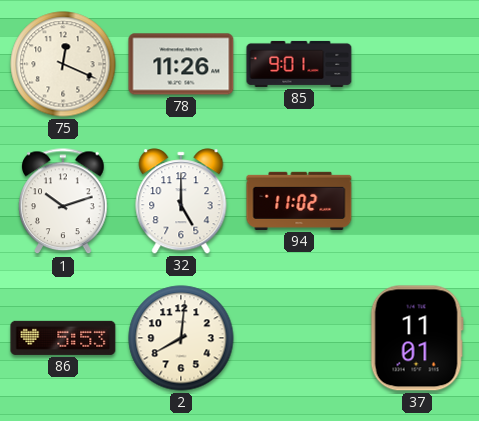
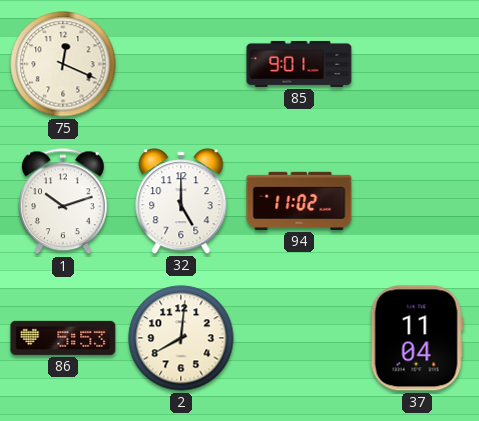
78: 11:26 -> none
37: 11:01 -> 11:04
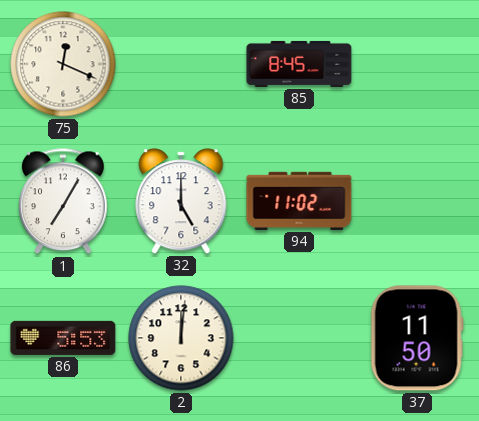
85: 9:01 -> 8:45
1: 10:12 -> 7:05
2: 8:01 -> 12:01
37: 11:04 -> 11:50
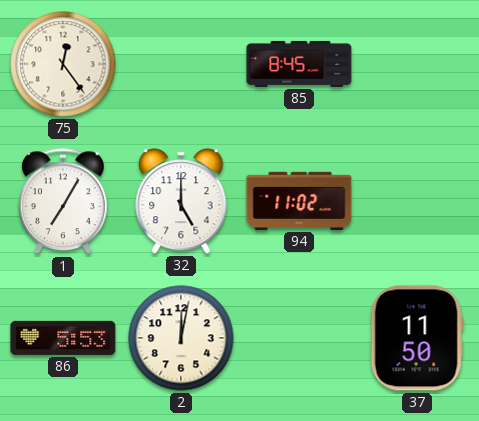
75: 12:19 -> 12:24
2: 12:01 -> 12:02
